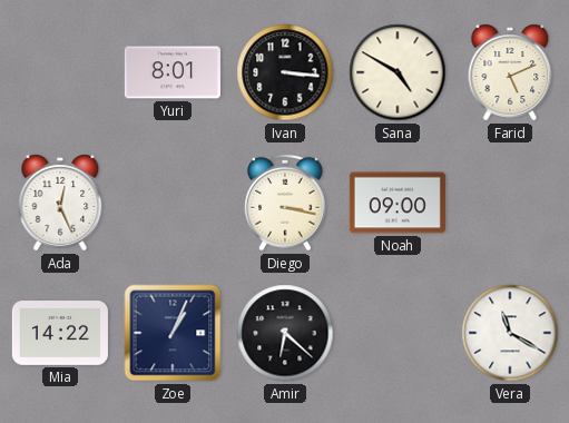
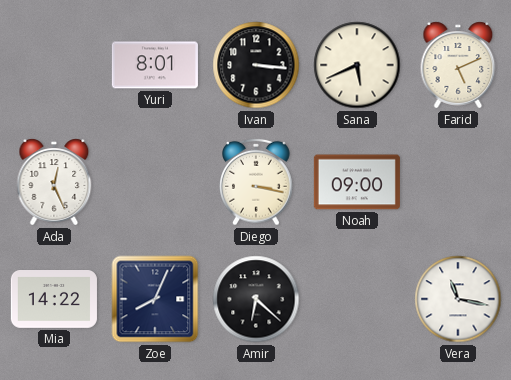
Sana: 4:50 -> 5:41
Zoe: 1:04 -> 8:04
Vera: 11:20 -> 11:17
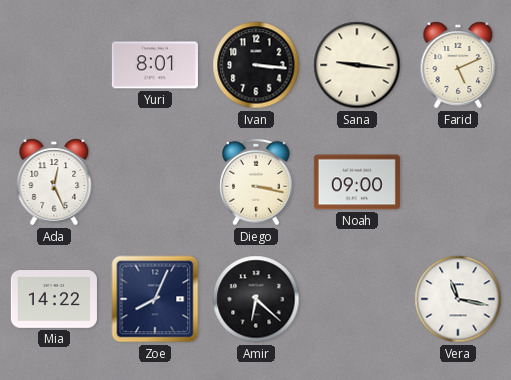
Sana: 5:41 -> 9:16
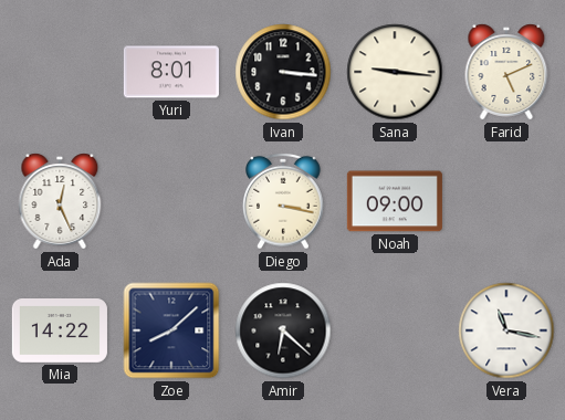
Zoe: 8:04 -> 8:08
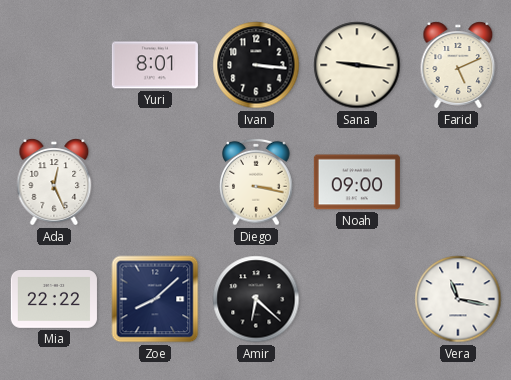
Mia: 14:22 -> 22:22
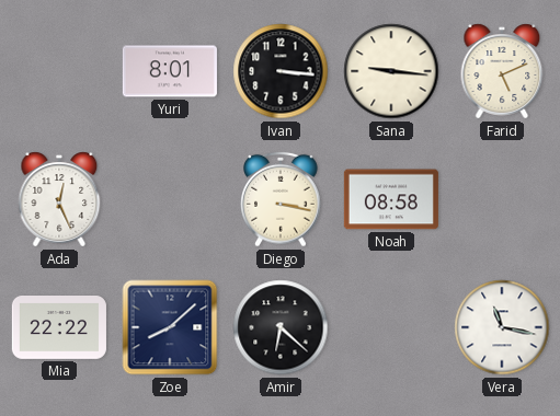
Noah: 09:00 -> 08:58
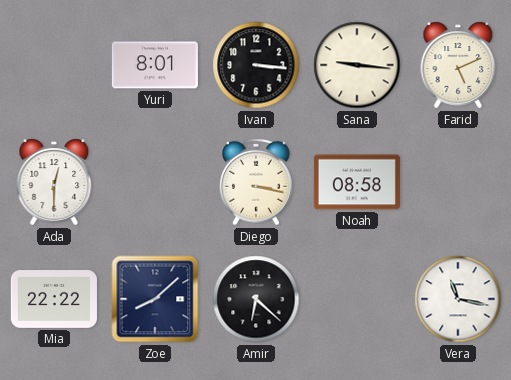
Ada: 12:26 -> 12:30
